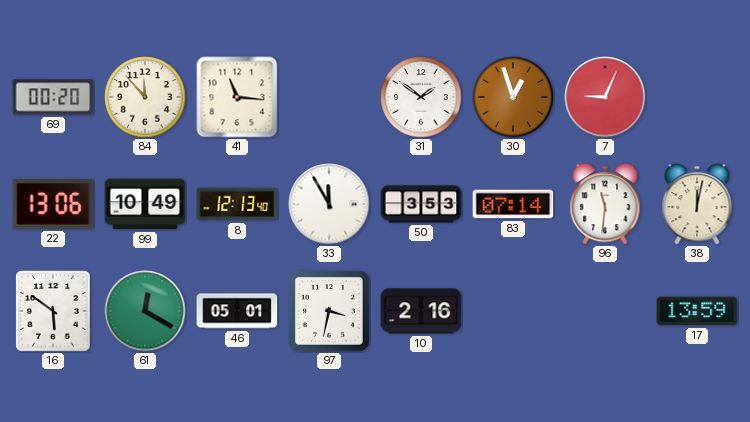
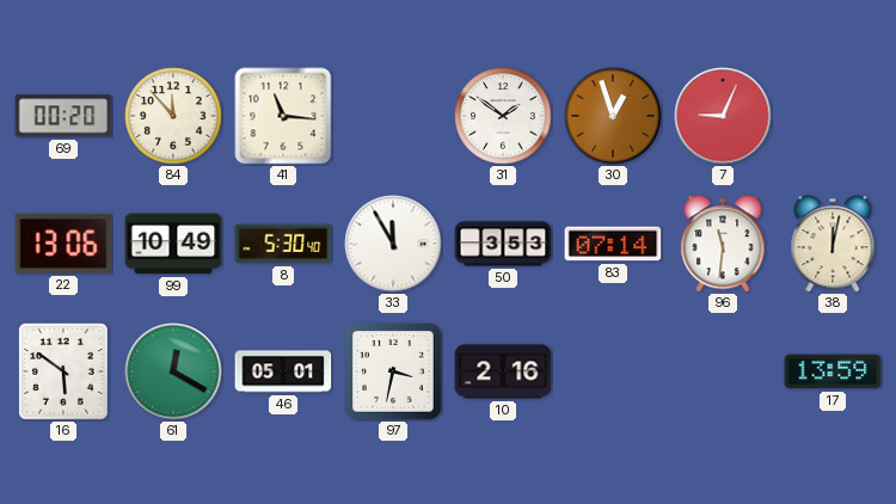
8: 12:13 -> 5:30
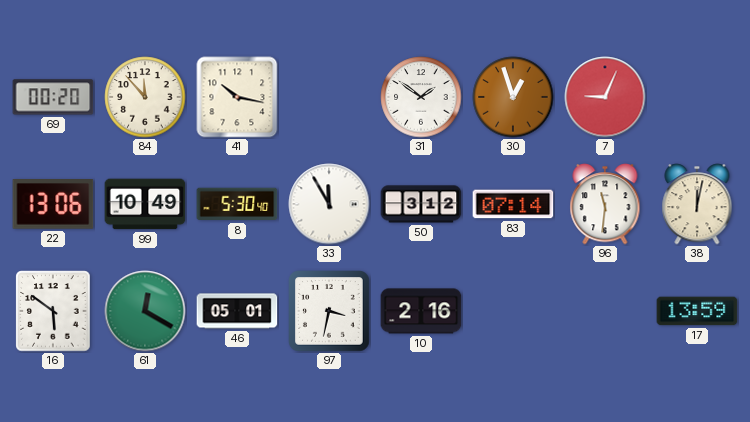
41: 11:16 -> 10:17
50: 3:53 -> 3:12
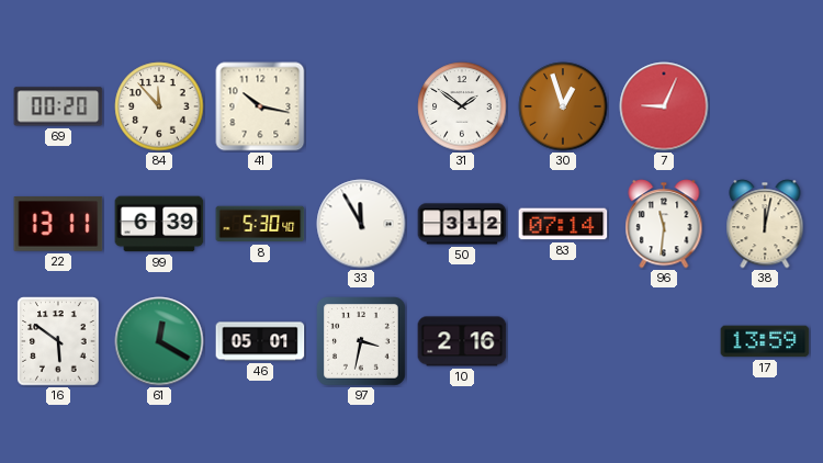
22: 13:06 -> 13:11
99: 10:49 -> 6:39
